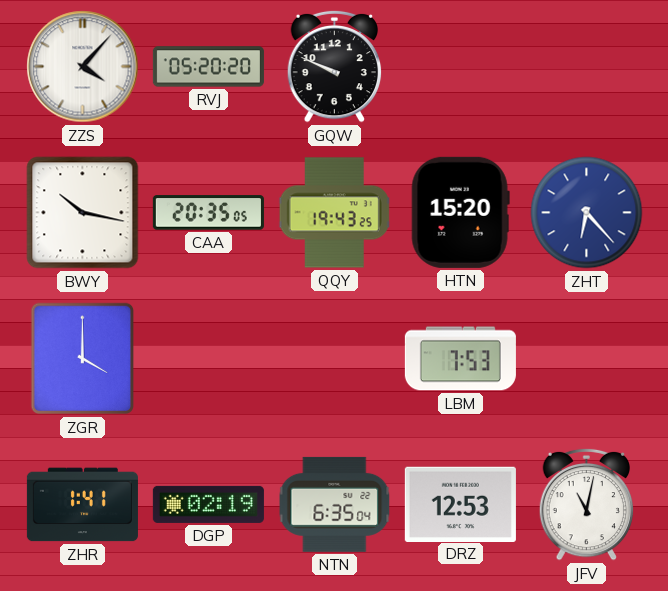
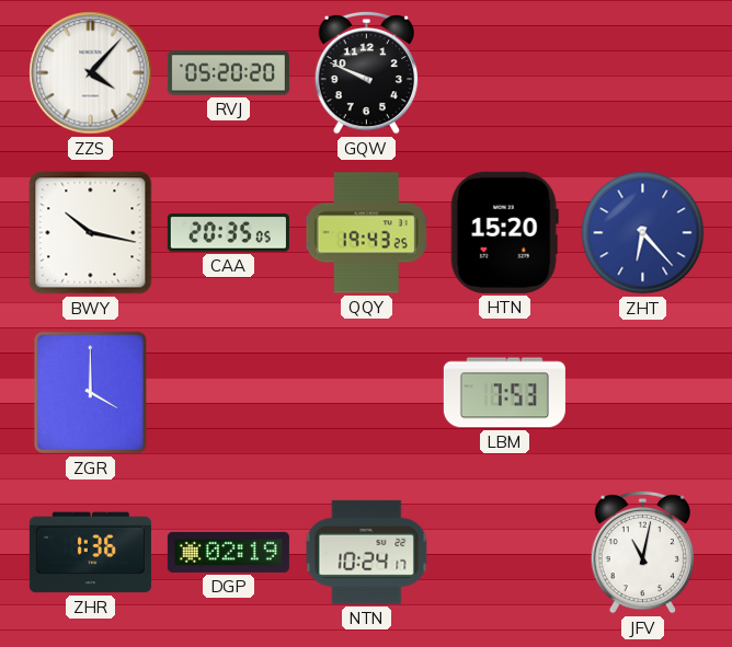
ZHR: 1:41 -> 1:36
NTN: 6:35 -> 10:24
DRZ: 12:53 -> none
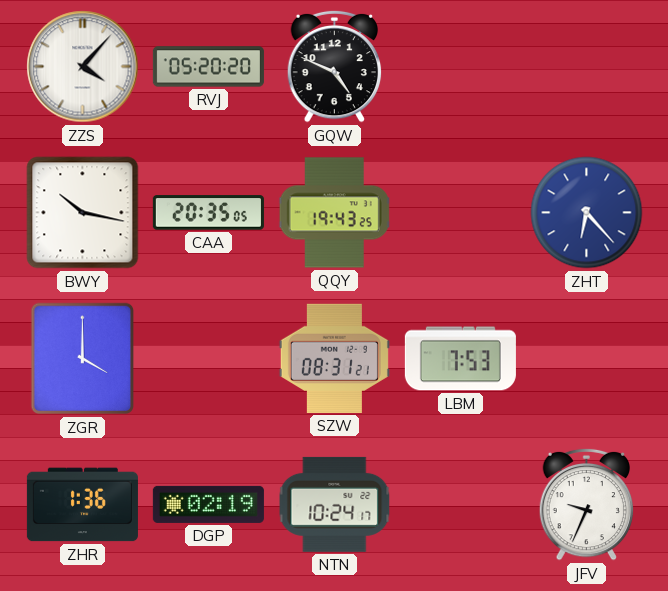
GQW: 9:49 -> 4:49
HTN: 15:20 -> none
SZW: none -> 08:31
JFV: 11:02 -> 9:34
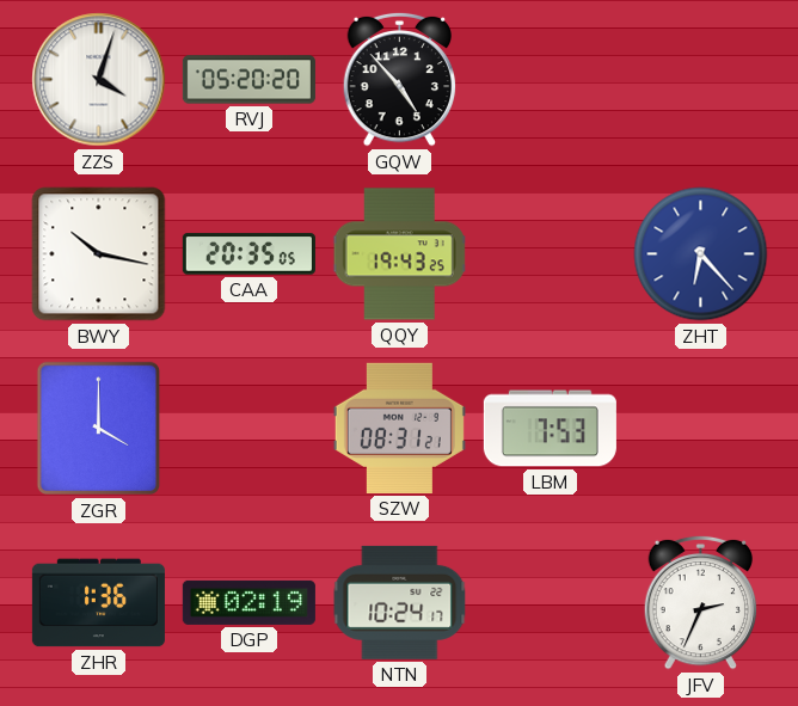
ZZS: 4:07 -> 4:03
GQW: 4:49 -> 4:53
JFV: 9:34 -> 2:34
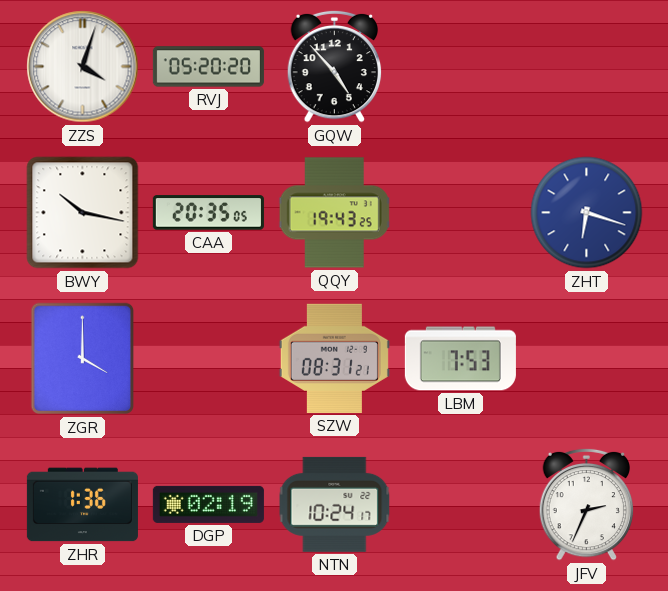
ZHT: 6:23 -> 6:18
